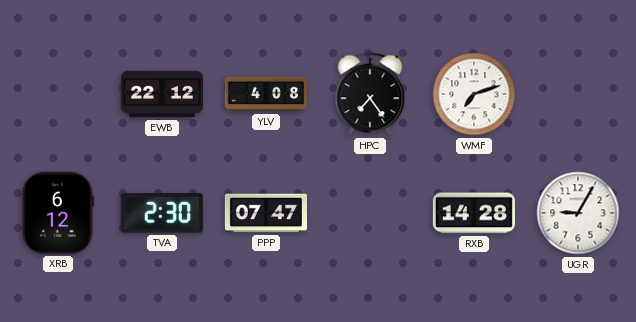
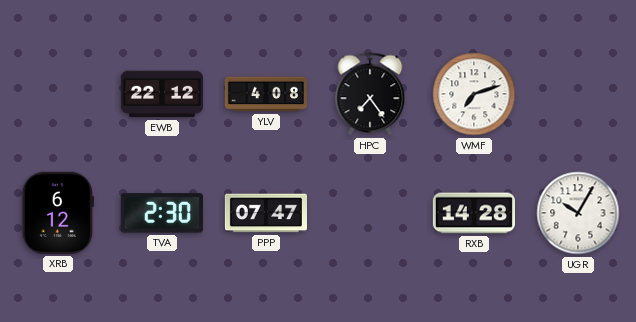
UGR: 9:05 -> 10:05
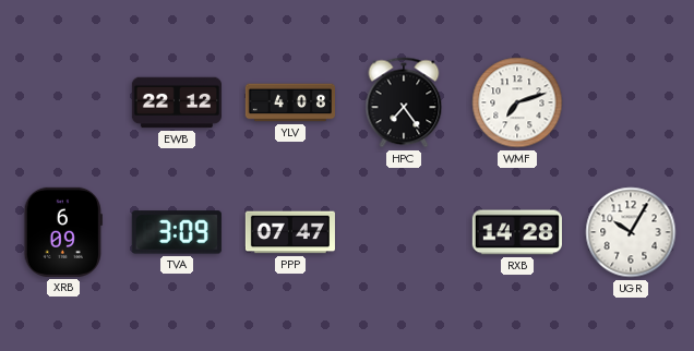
XRB: 6:12 -> 6:09
TVA: 2:30 -> 3:09
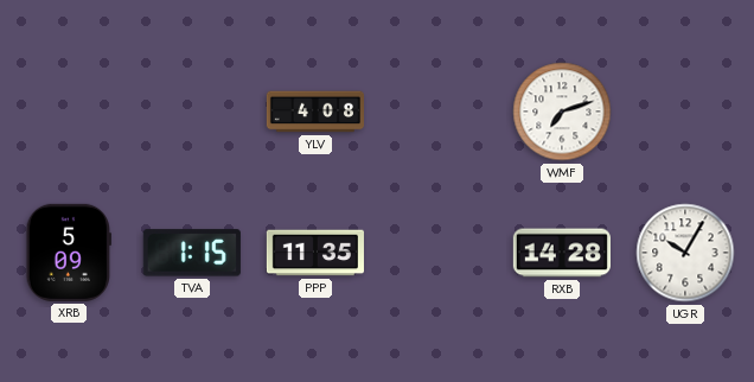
EWB: 22:12 -> none
HPC: 7:24 -> none
XRB: 6:09 -> 5:09
TVA: 3:09 -> 1:15
PPP: 07:47 -> 11:35
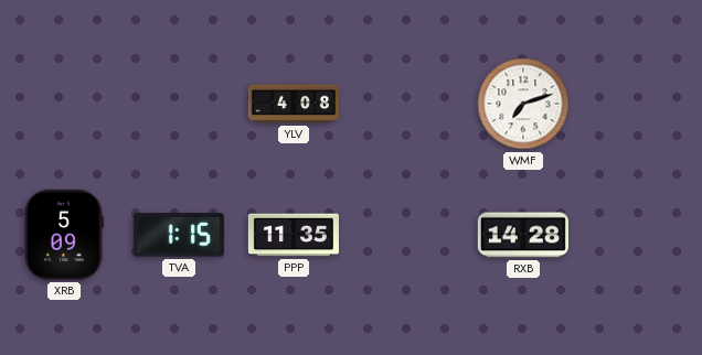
UGR: 10:05 -> none
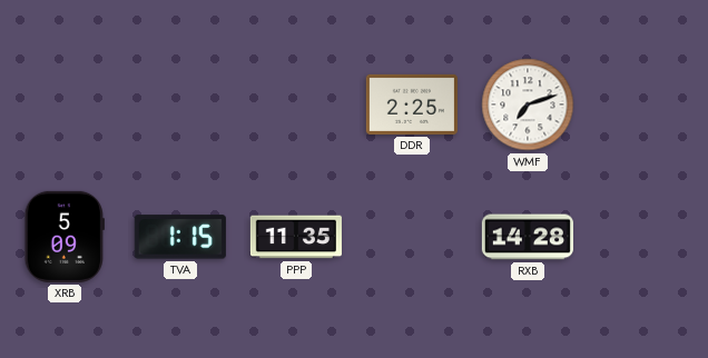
YLV: 4:08 -> none
DDR: none -> 2:25
